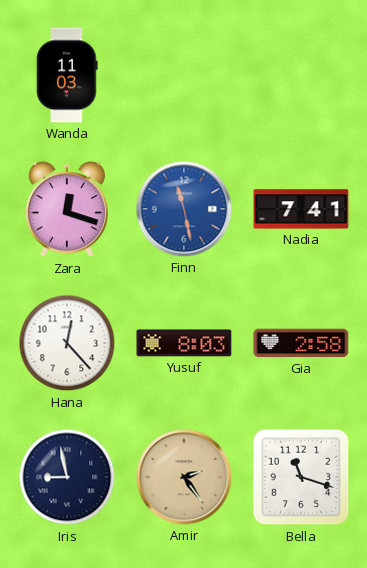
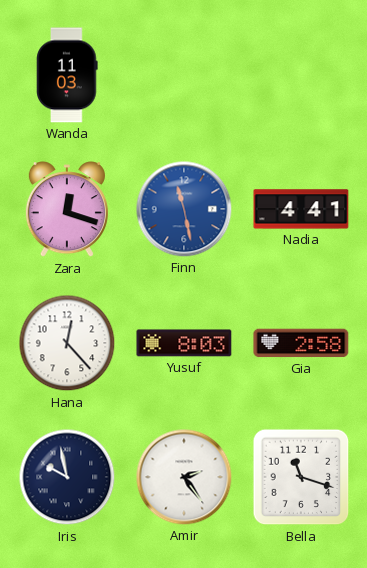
Nadia: 7:41 -> 4:41
Iris: 8:58 -> 9:58
Amir dial: champagne -> white
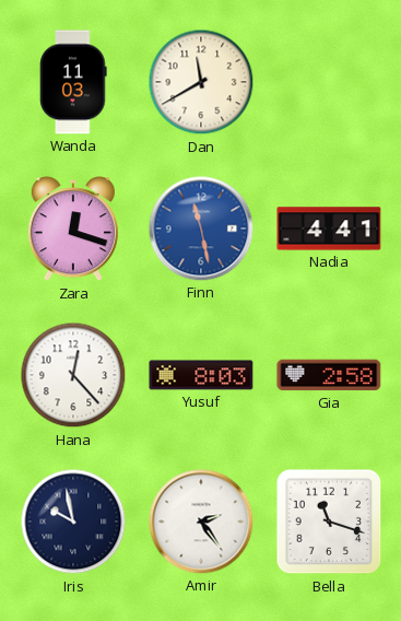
Dan: none -> 11:40
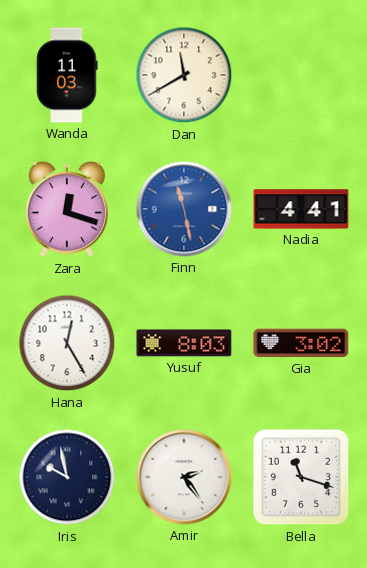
Hana: 12:23 -> 12:25
Gia: 2:58 -> 3:02
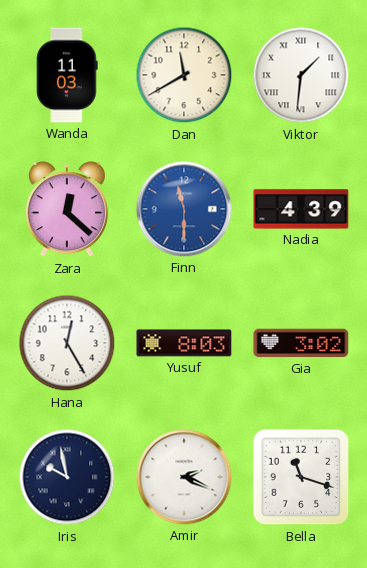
Viktor: none -> 1:31
Zara: 12:18 -> 12:22
Finn: 11:28 -> 11:30
Nadia: 4:41 -> 4:39
Amir: 2:24 -> 2:19
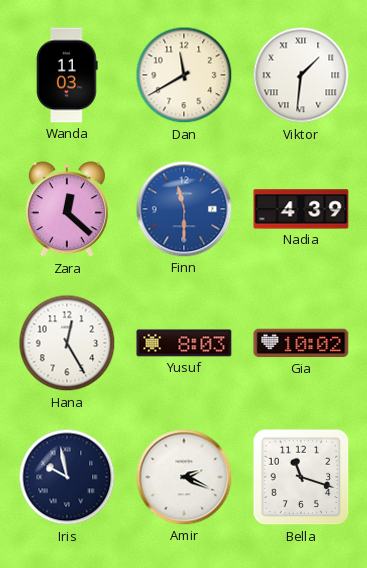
Gia: 3:02 -> 10:02
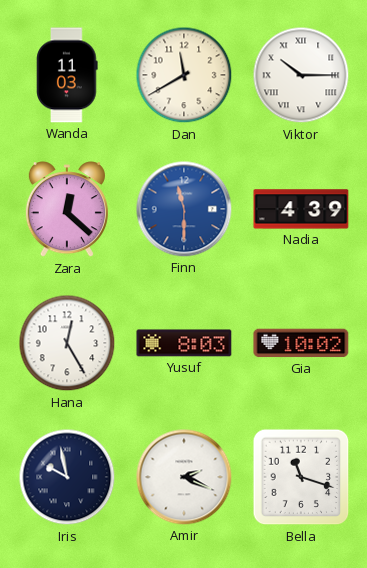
Viktor: 1:31 -> 10:15
